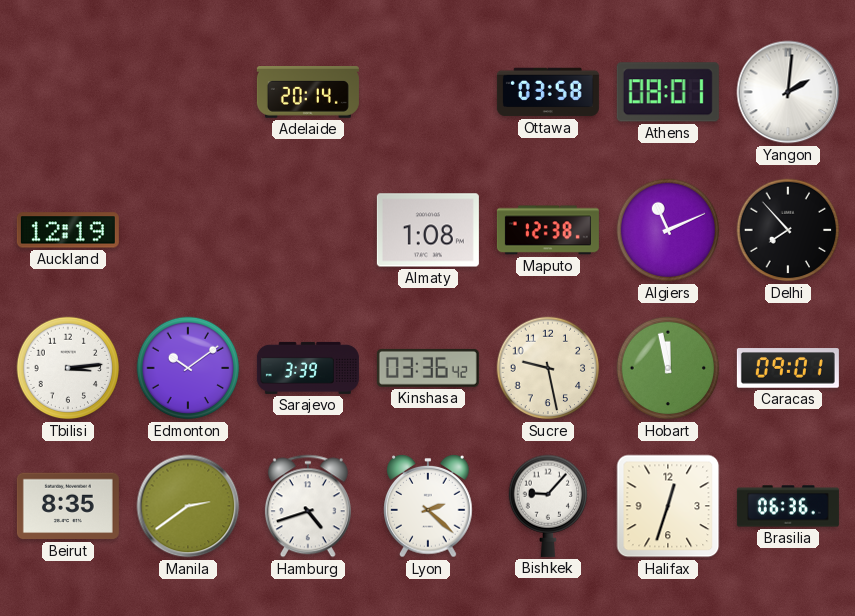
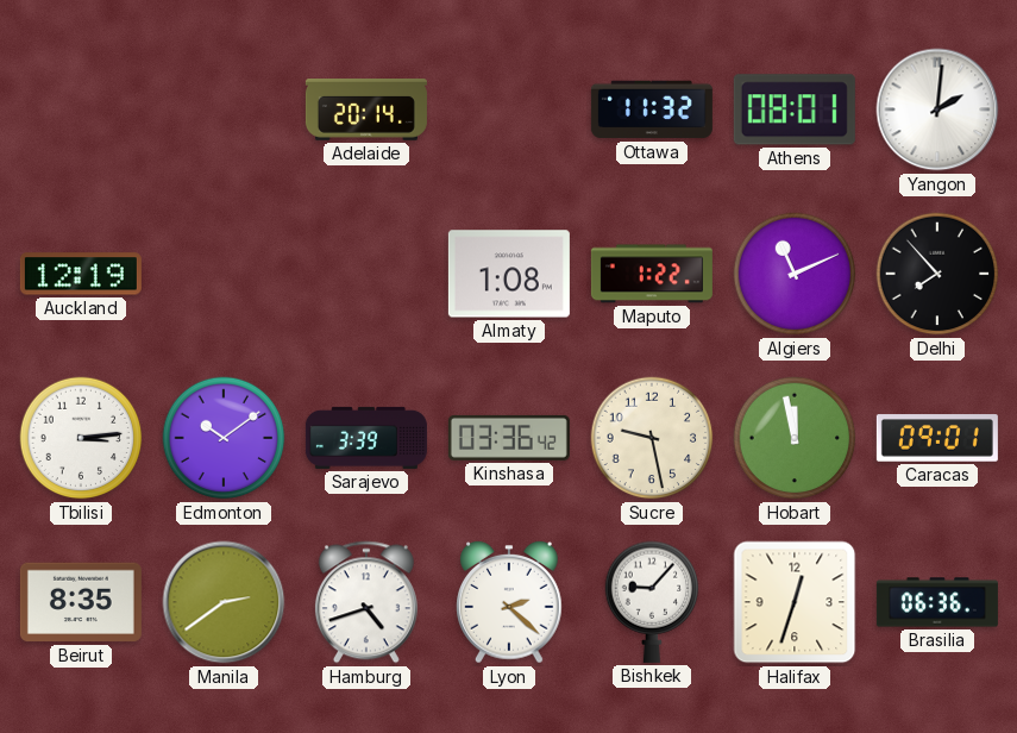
Ottawa: 03:58 -> 11:32
Maputo: 12:38 -> 1:22
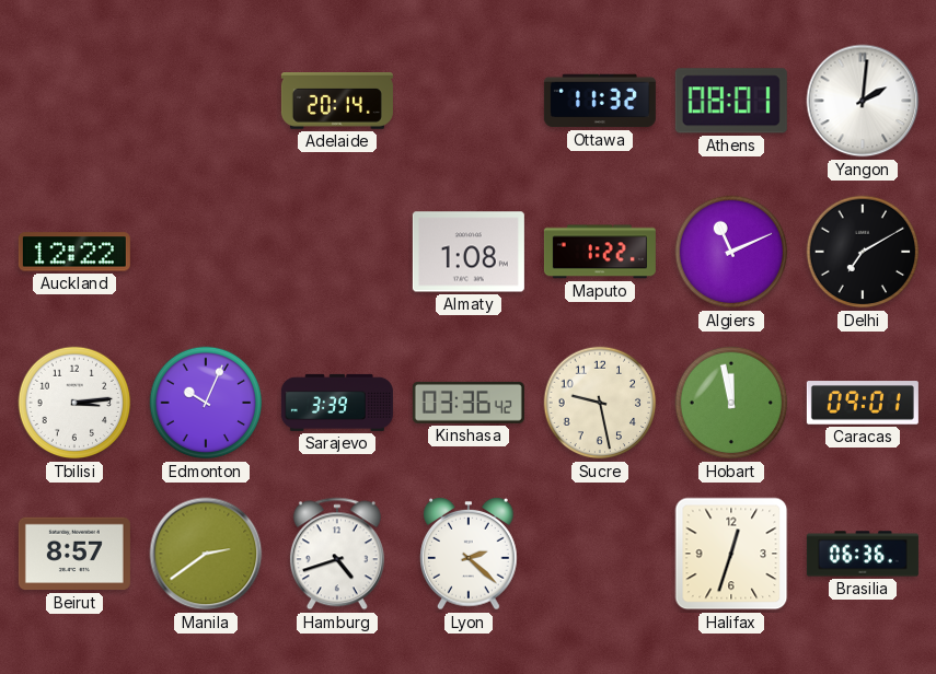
Auckland: 12:19 -> 12:22
Delhi: 7:53 -> 7:10
Edmonton: 10:09 -> 10:04
Beirut: 8:35 -> 8:57
Bishkek: 9:07 -> none
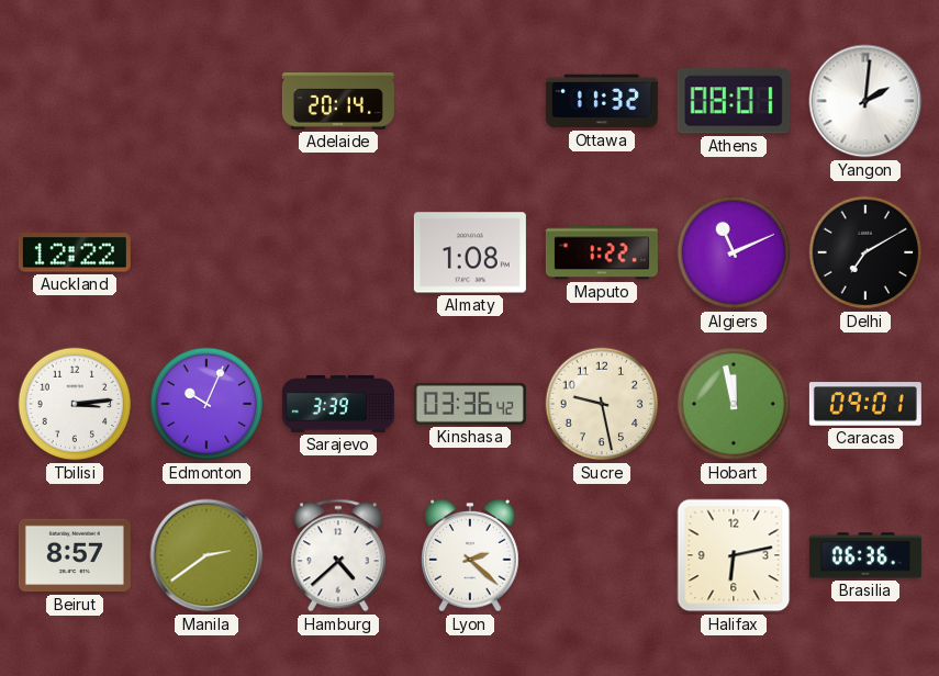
Hamburg: 4:42 -> 4:38
Halifax: 12:33 -> 6:13
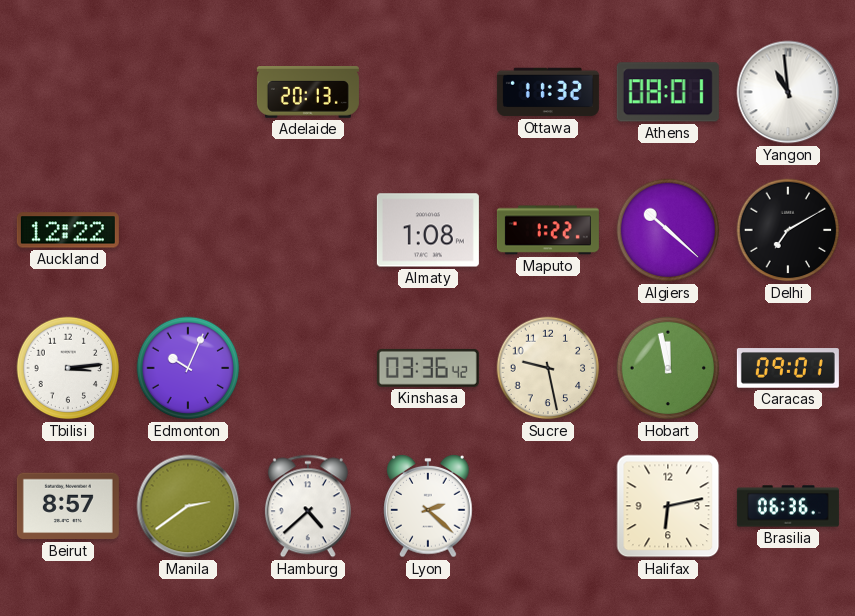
Adelaide: 20:14 -> 20:13
Yangon: 2:01 -> 10:59
Algiers: 11:11 -> 10:22
Sarajevo: 3:39 -> none
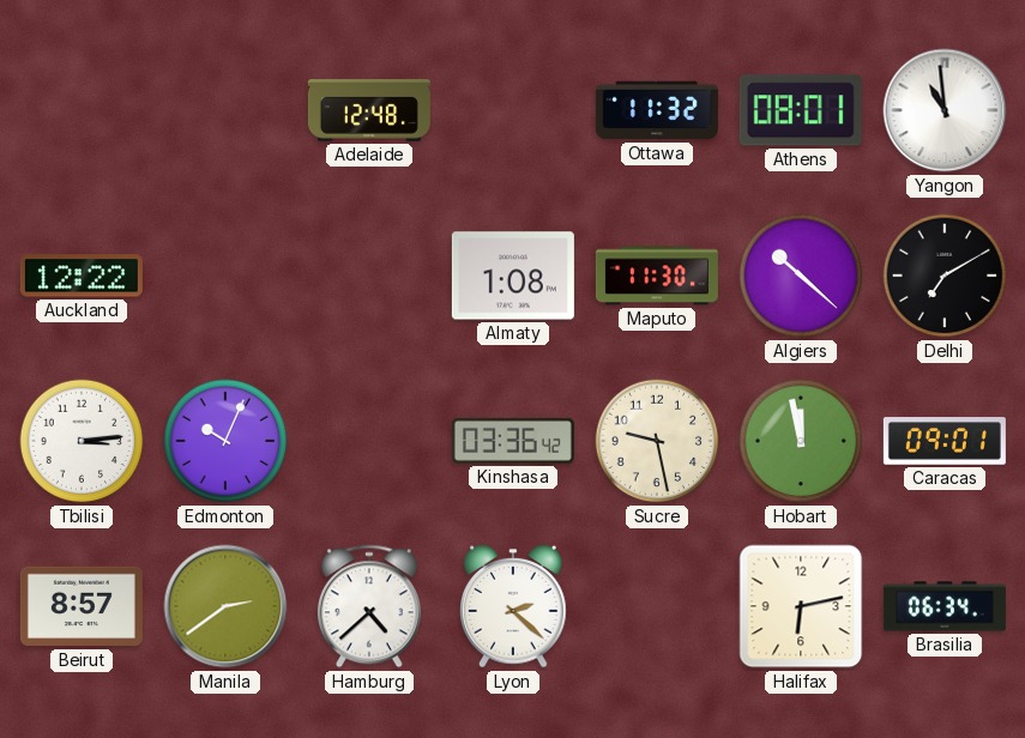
Adelaide: 20:13 -> 12:48
Maputo: 1:22 -> 11:30
Brasilia: 06:36 -> 06:34
